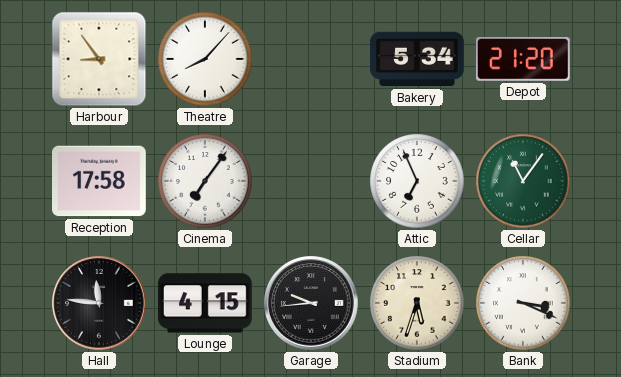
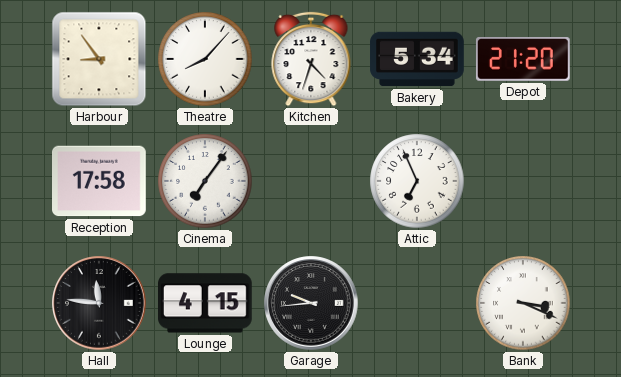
Kitchen: none -> 4:33
Cellar: 11:06 -> none
Stadium: 5:33 -> none
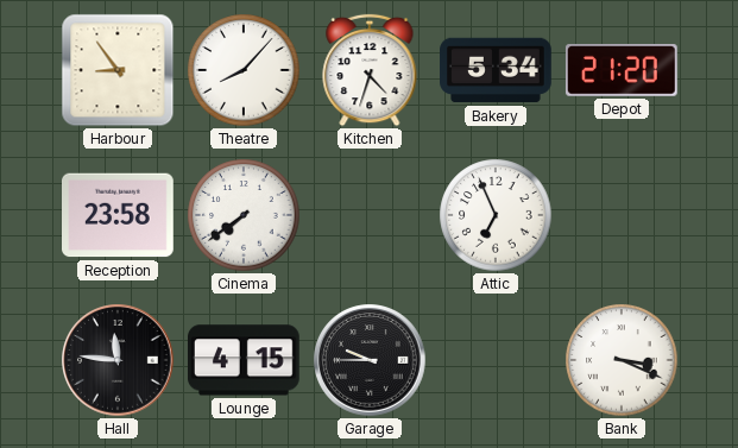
Reception: 17:58 -> 23:58
Cinema: 7:06 -> 7:39
Garage: 9:44 -> 9:45
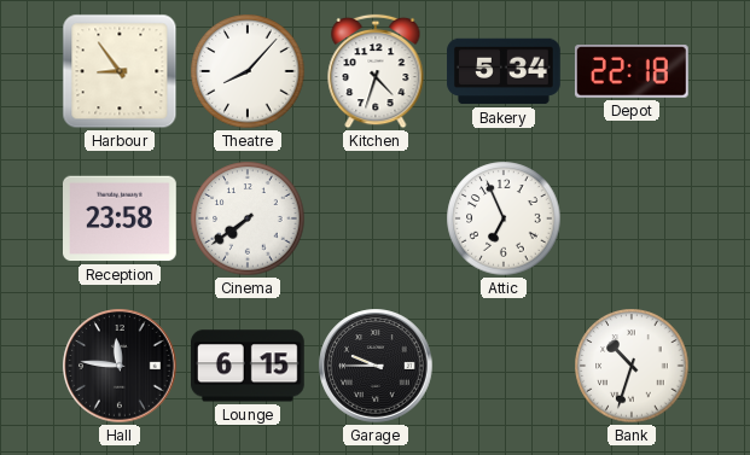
Depot: 21:20 -> 22:18
Lounge: 4:15 -> 6:15
Bank: 3:19 -> 10:33
